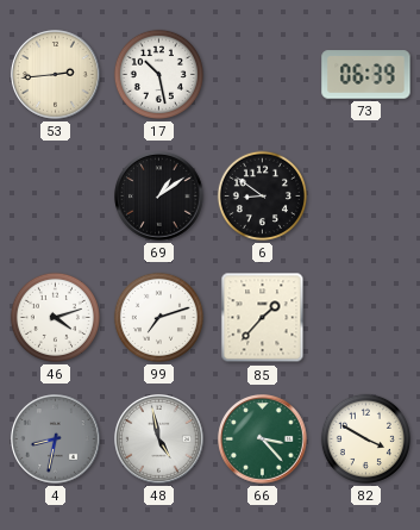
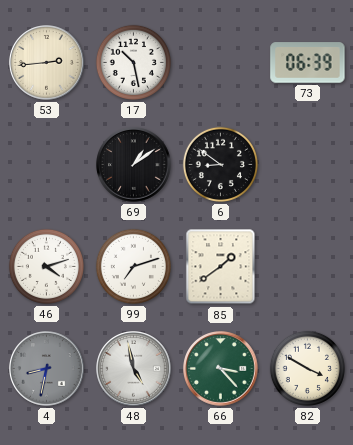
85: 1:37 -> 1:39
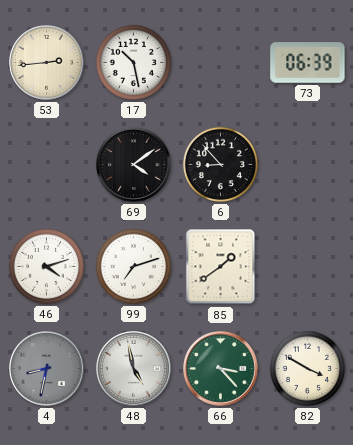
69: 1:09 -> 4:09
6: 8:51 -> 8:53
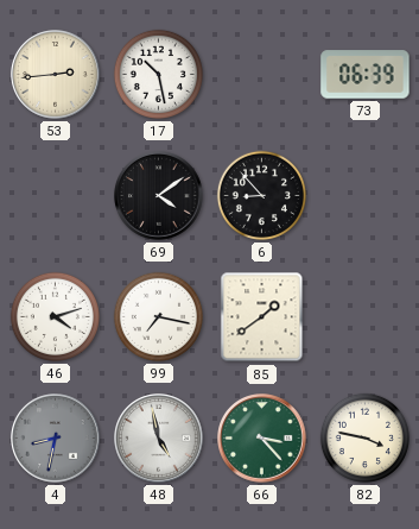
99: 7:12 -> 7:17
82: 3:50 -> 3:47
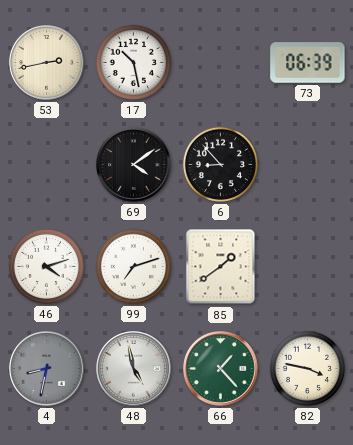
53: 2:44 -> 2:43
99: 7:17 -> 7:12
66: 3:23 -> 1:23
